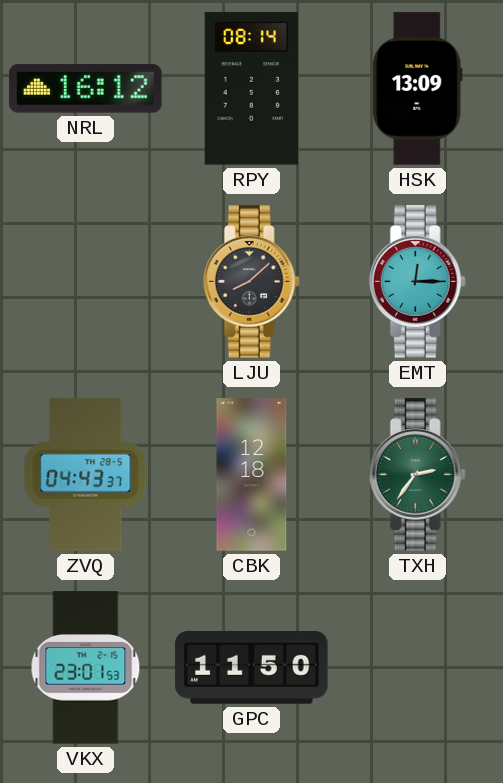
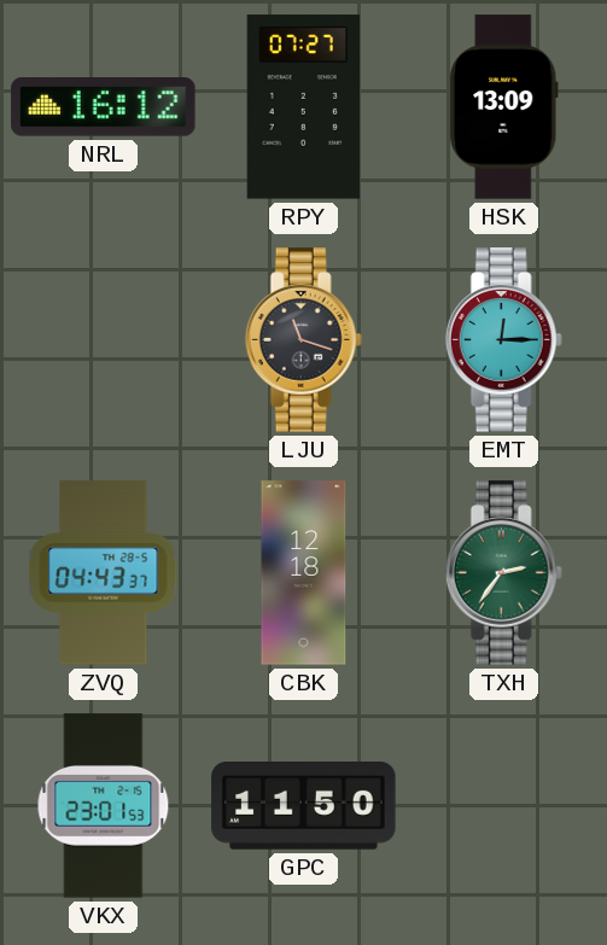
RPY: 08:14 -> 07:27
LJU: 8:08 -> 11:18
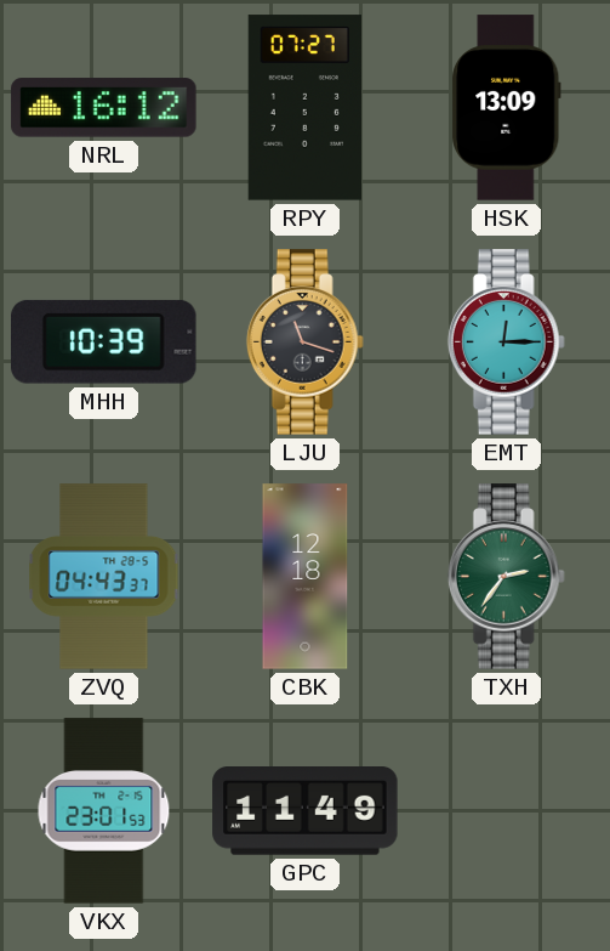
MHH: none -> 10:39
GPC: 11:50 -> 11:49
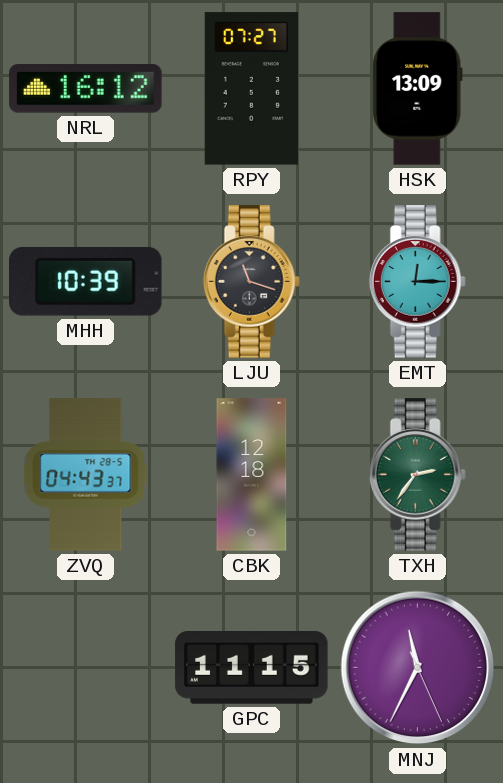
VKX: 23:01 -> none
GPC: 11:49 -> 11:15
MNJ: none -> 11:34
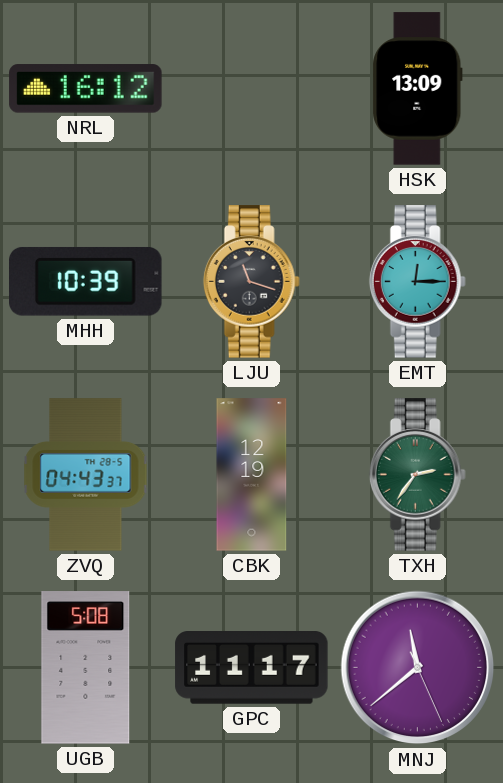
RPY: 07:27 -> none
CBK: 12:18 -> 12:19
UGB: none -> 5:08
GPC: 11:15 -> 11:17
MNJ: 11:34 -> 11:38
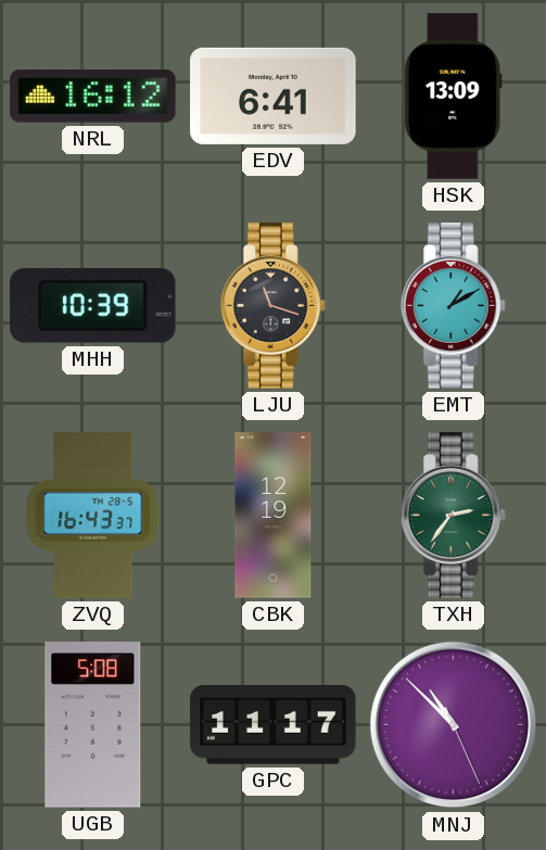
EDV: none -> 6:41
EMT: 12:15 -> 1:10
ZVQ: 04:43 -> 16:43
MNJ: 11:38 -> 10:52
